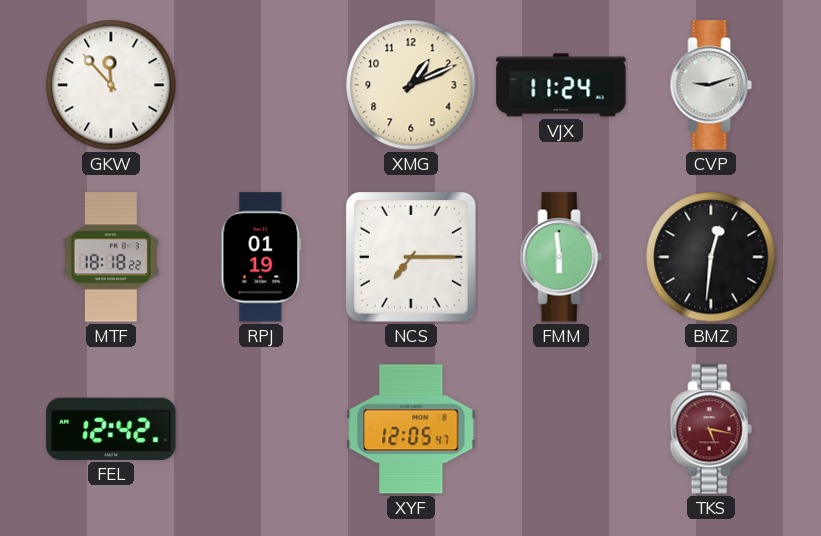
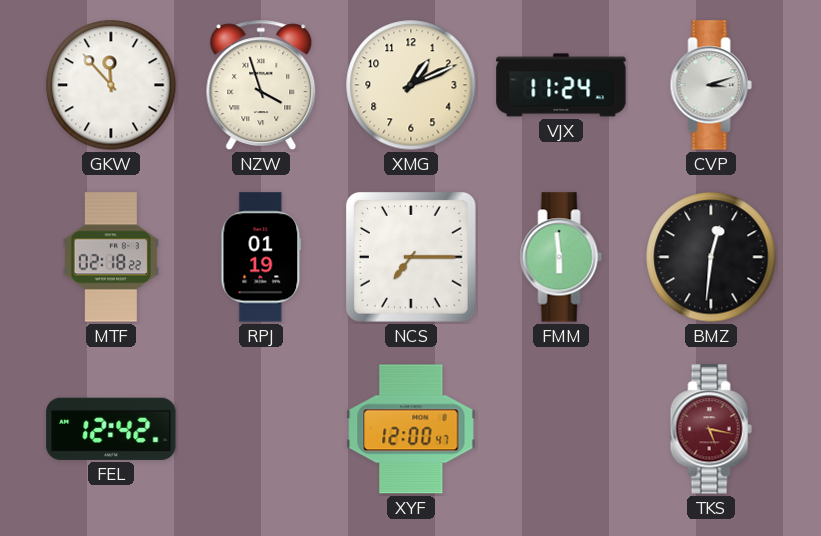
NZW: none -> 3:57
CVP: 9:12 -> 3:12
MTF: 18:18 -> 02:18
XYF: 12:05 -> 12:00
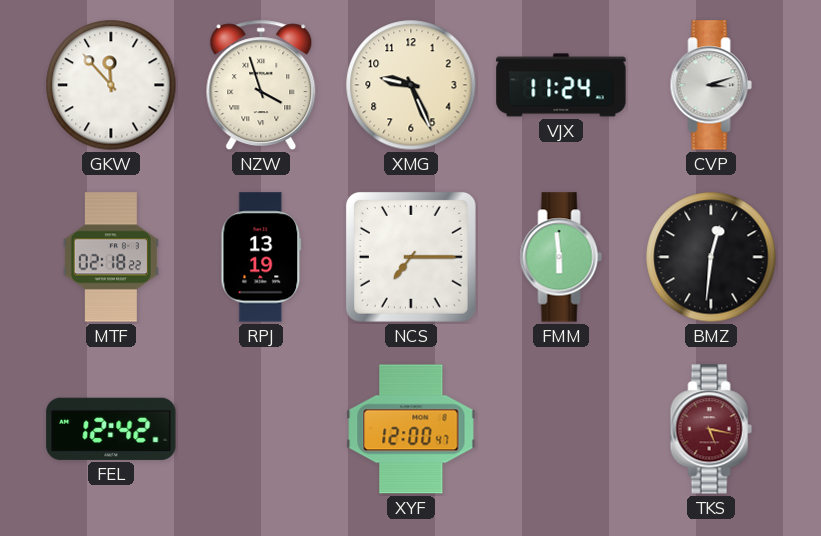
XMG: 1:11 -> 9:26
RPJ: 01:19 -> 13:19
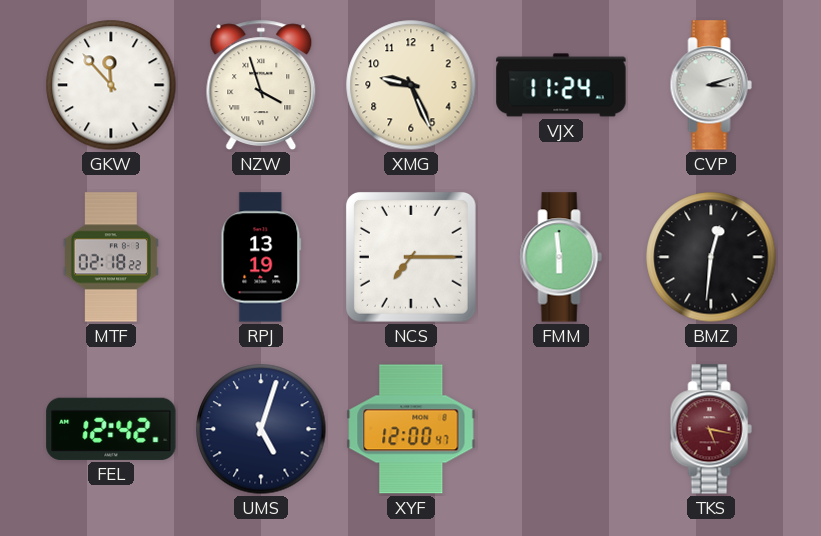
UMS: none -> 5:03
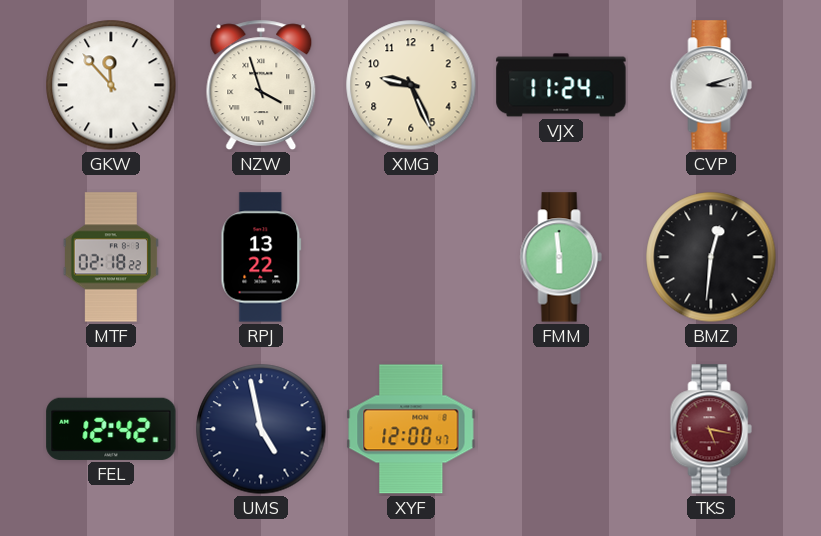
RPJ: 13:19 -> 13:22
NCS: 7:15 -> none
UMS: 5:03 -> 4:58
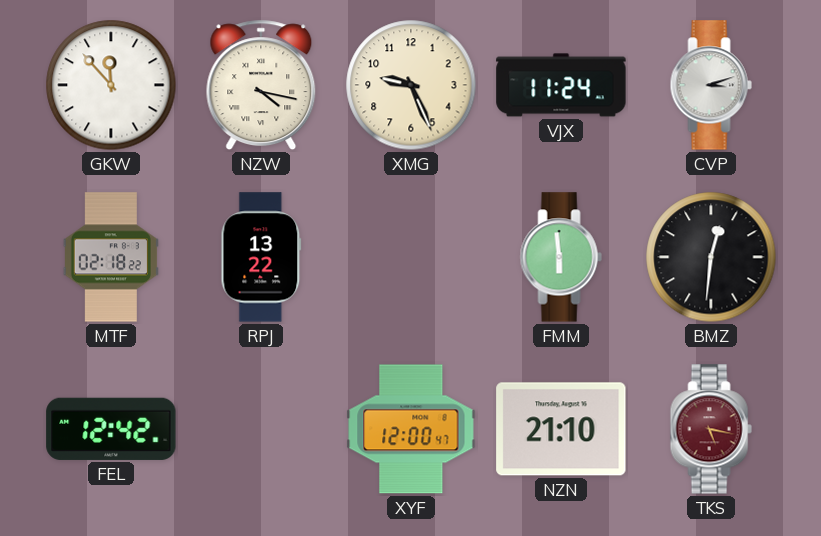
NZW: 3:57 -> 4:17
UMS: 4:58 -> none
NZN: none -> 21:10
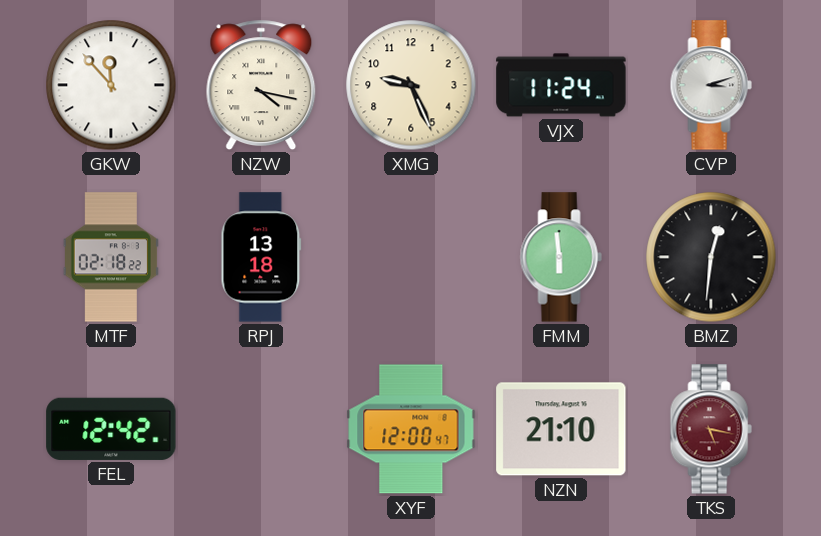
RPJ: 13:22 -> 13:18
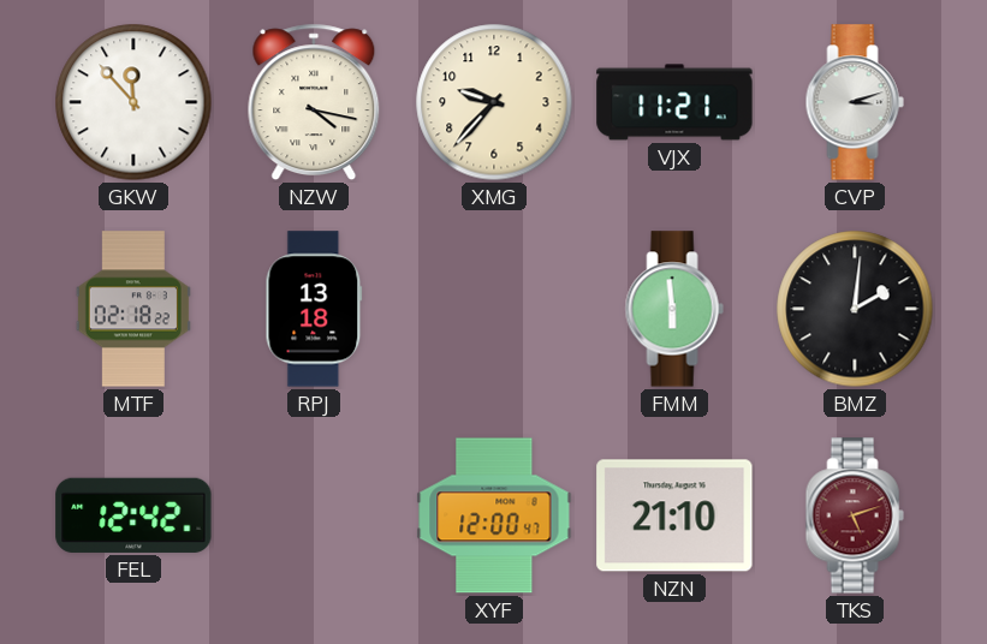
XMG: 9:26 -> 9:37
VJX: 11:24 -> 11:21
BMZ: 12:31 -> 2:01
TKS: 5:17 -> 5:12
